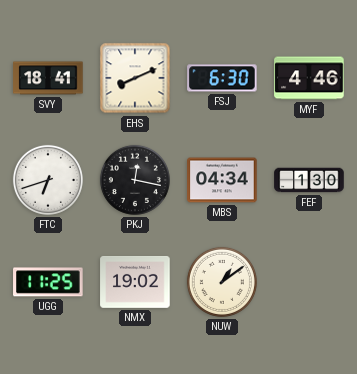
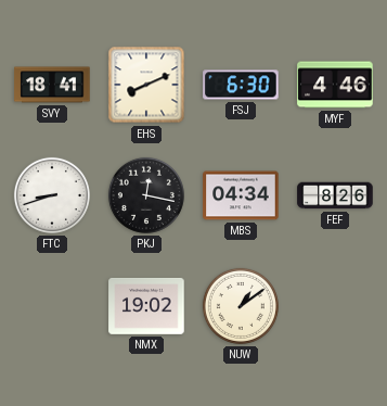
FTC: 6:42 -> 8:42
FEF: 1:30 -> 8:26
UGG: 11:25 -> none
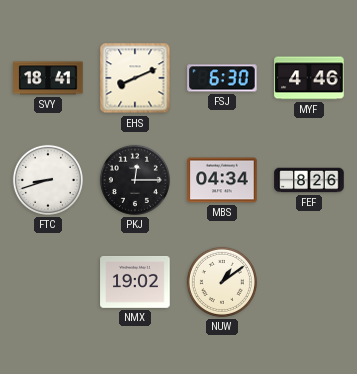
PKJ: 12:17 -> 12:15
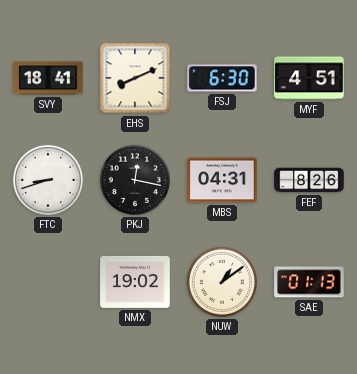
MYF: 4:46 -> 4:51
PKJ: 12:15 -> 12:17
MBS: 04:34 -> 04:31
SAE: none -> 01:13
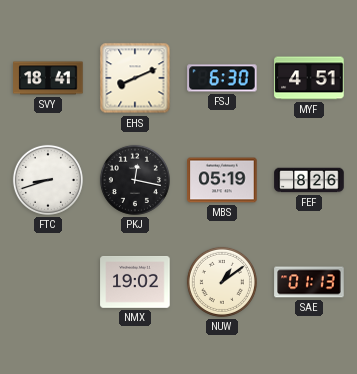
MBS: 04:31 -> 05:19
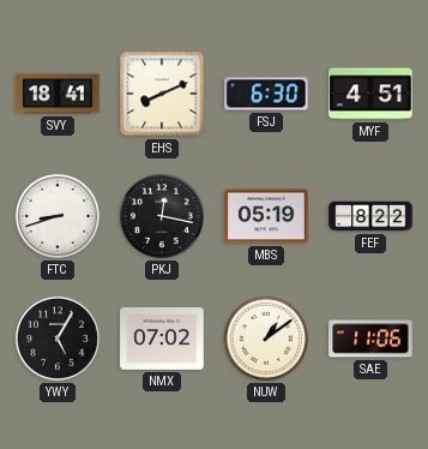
FEF: 8:26 -> 8:22
YWY: none -> 5:05
NMX: 19:02 -> 07:02
SAE: 01:13 -> 11:06
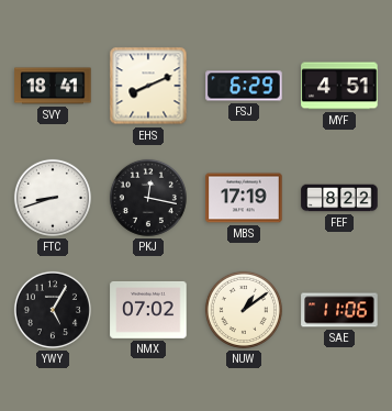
FSJ: 6:30 -> 6:29
MBS: 05:19 -> 17:19
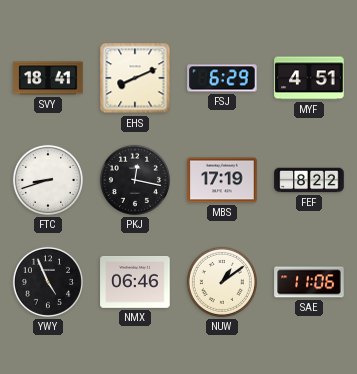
YWY: 5:05 -> 4:56
NMX: 07:02 -> 06:46
